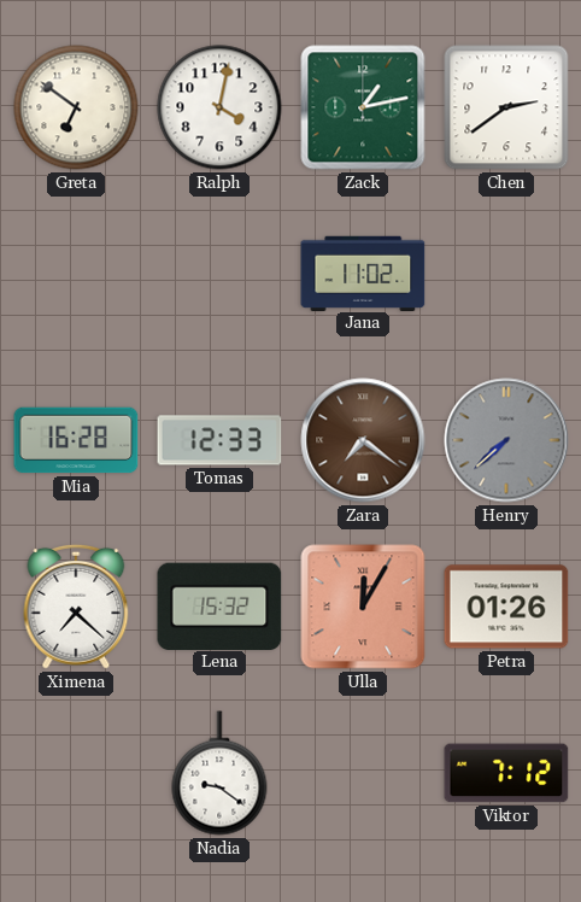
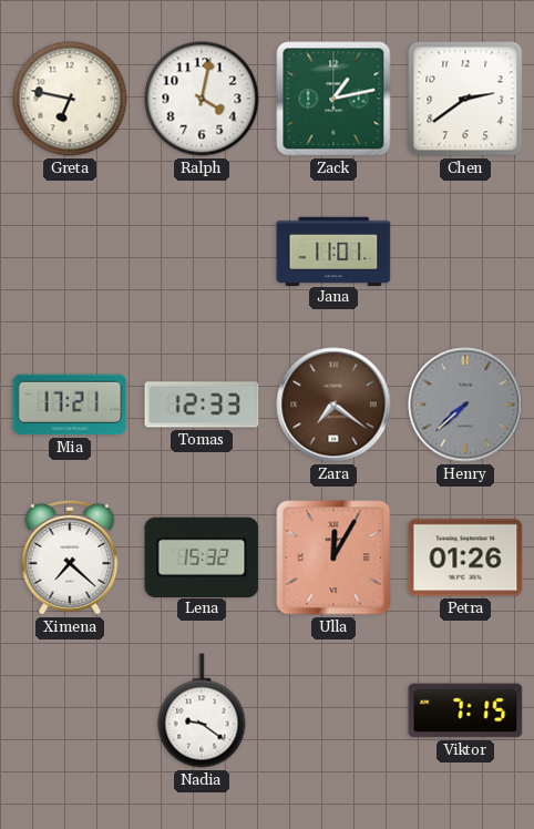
Greta: 6:51 -> 6:47
Jana: 11:02 -> 11:01
Mia: 16:28 -> 17:21
Viktor: 7:12 -> 7:15
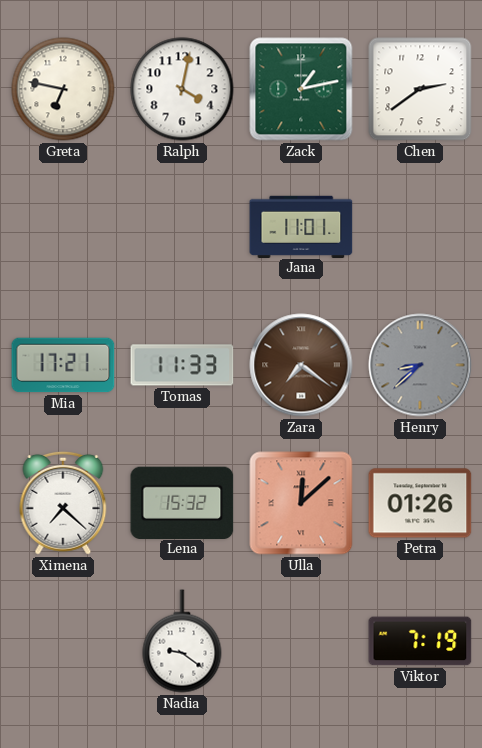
Tomas: 12:33 -> 11:33
Henry: 7:38 -> 8:38
Ulla: 12:05 -> 12:08
Viktor: 7:15 -> 7:19
